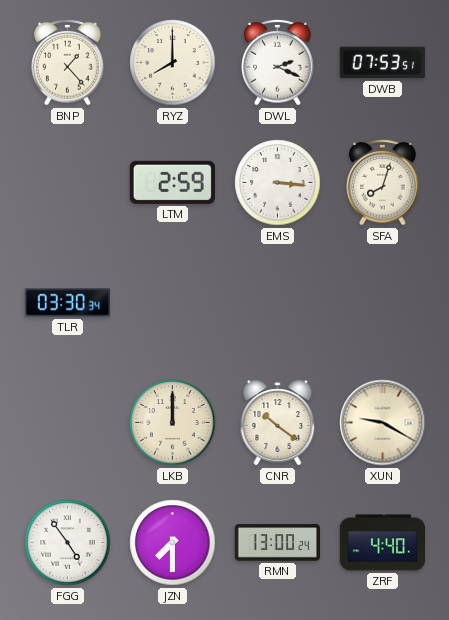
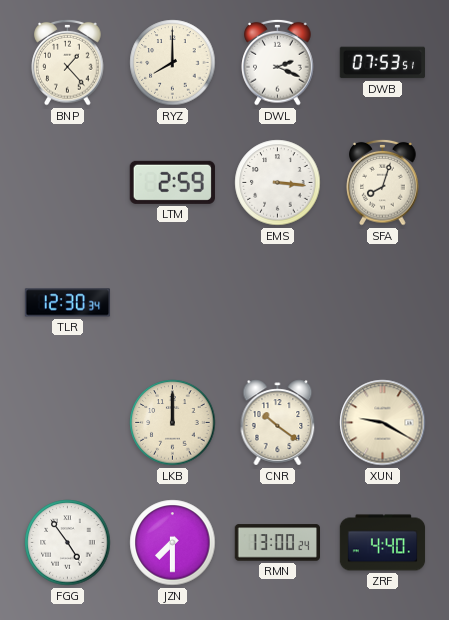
TLR: 03:30 -> 12:30
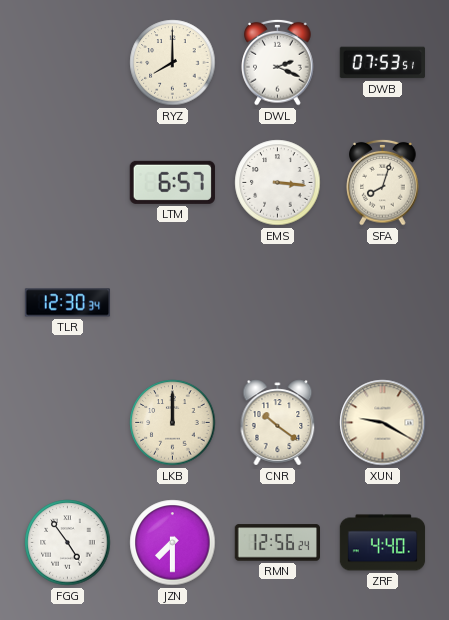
BNP: 1:23 -> none
LTM: 2:59 -> 6:57
RMN: 13:00 -> 12:56
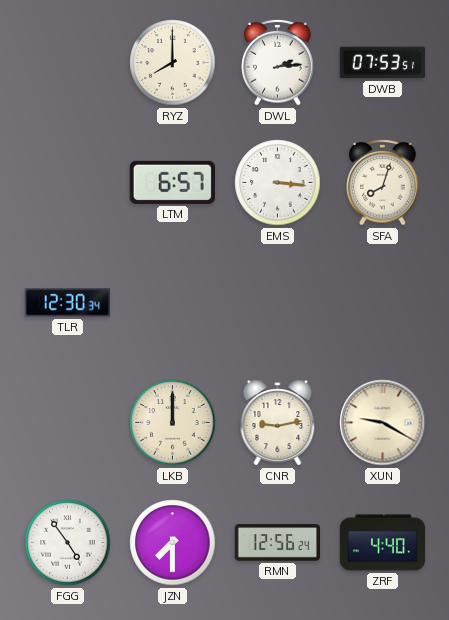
DWL: 2:19 -> 2:14
CNR: 10:21 -> 9:13
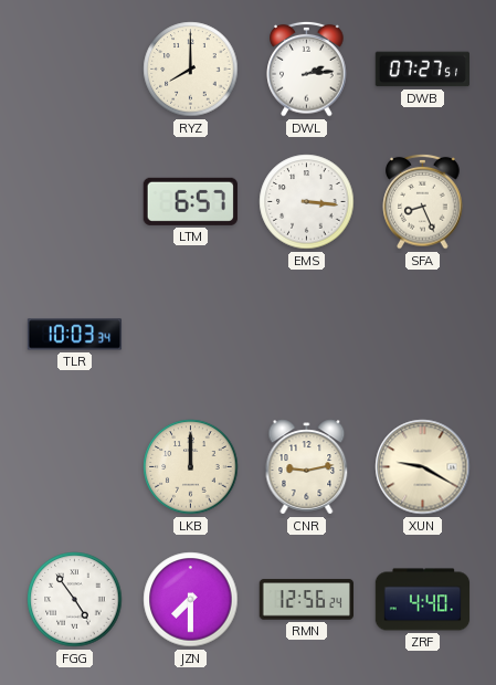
DWB: 07:53 -> 07:27
SFA: 8:03 -> 8:26
TLR: 12:30 -> 10:03
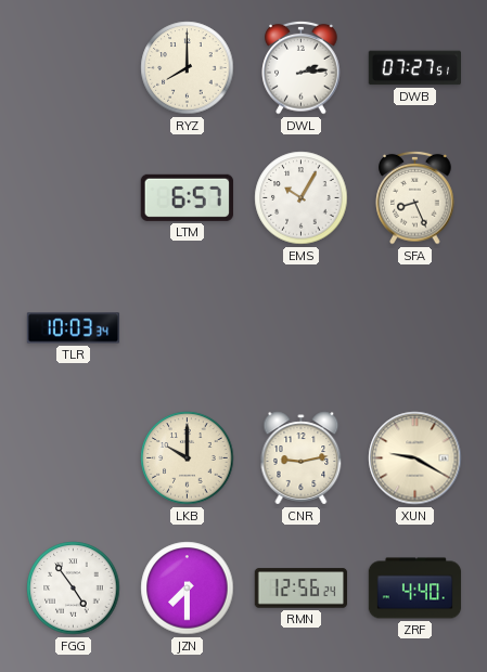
EMS: 3:16 -> 10:05
LKB: 12:00 -> 10:00
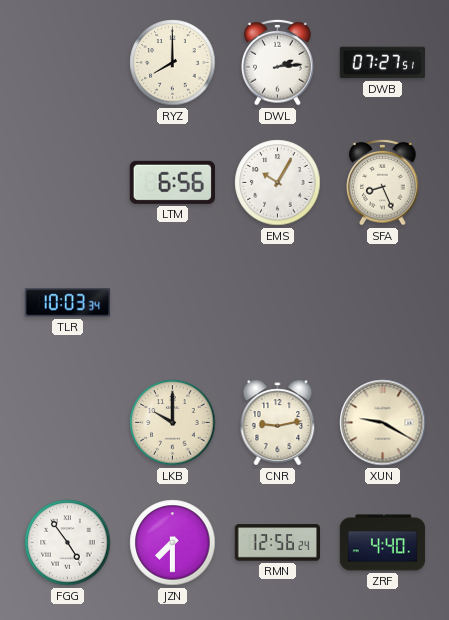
LTM: 6:57 -> 6:56
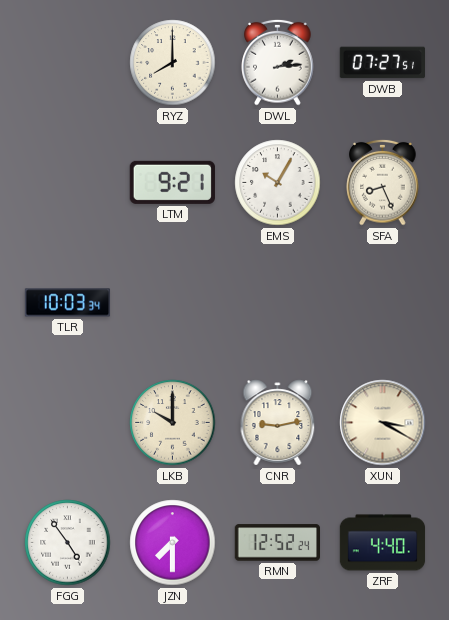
LTM: 6:56 -> 9:21
XUN: 9:20 -> 3:20
RMN: 12:56 -> 12:52
